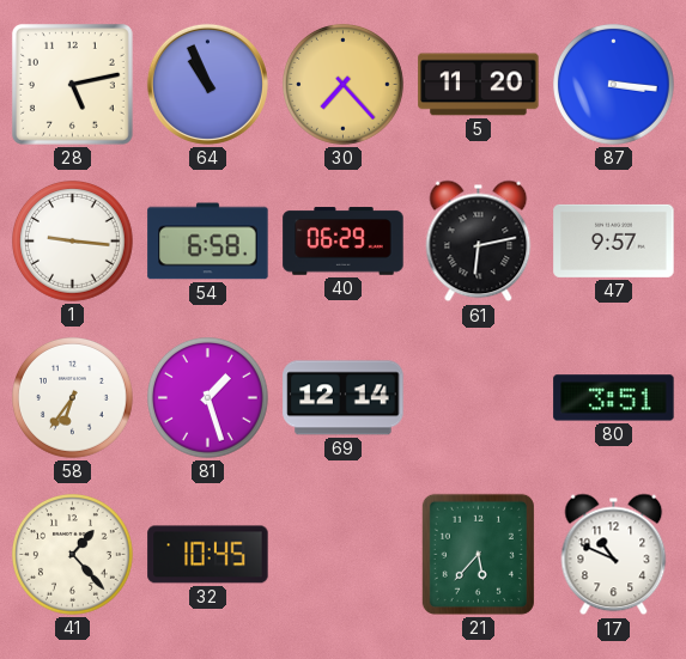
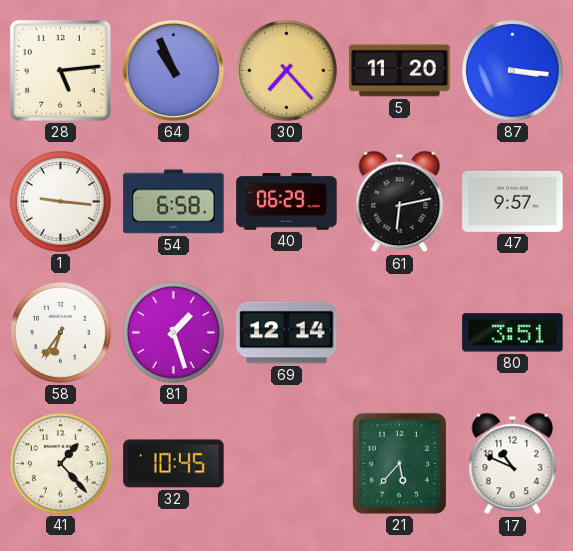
28: 5:13 -> 5:14
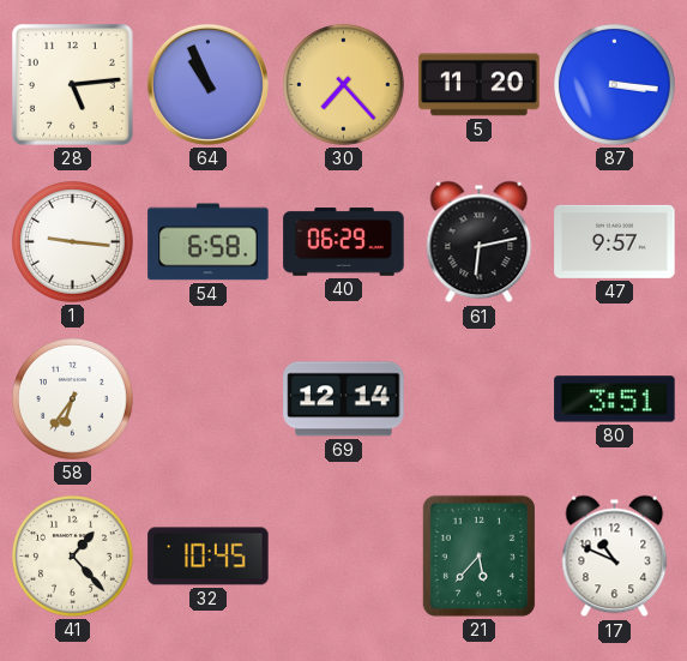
81: 1:27 -> none
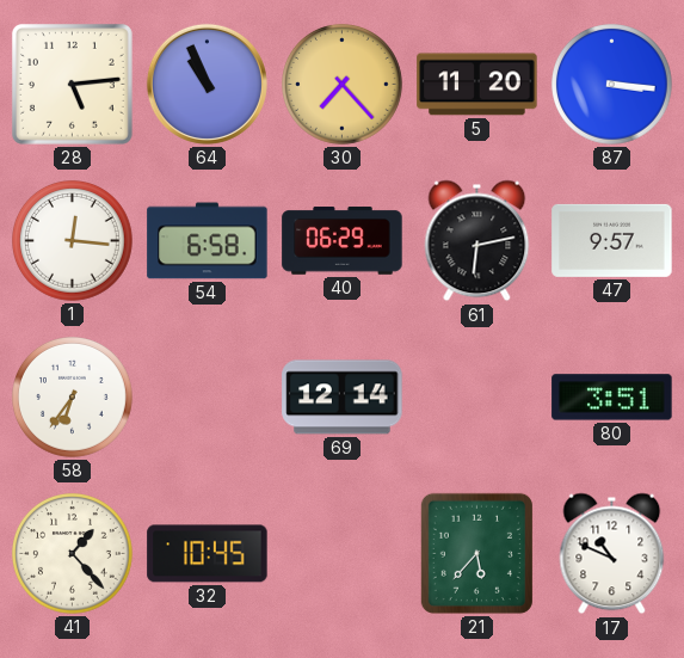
1: 9:16 -> 12:16
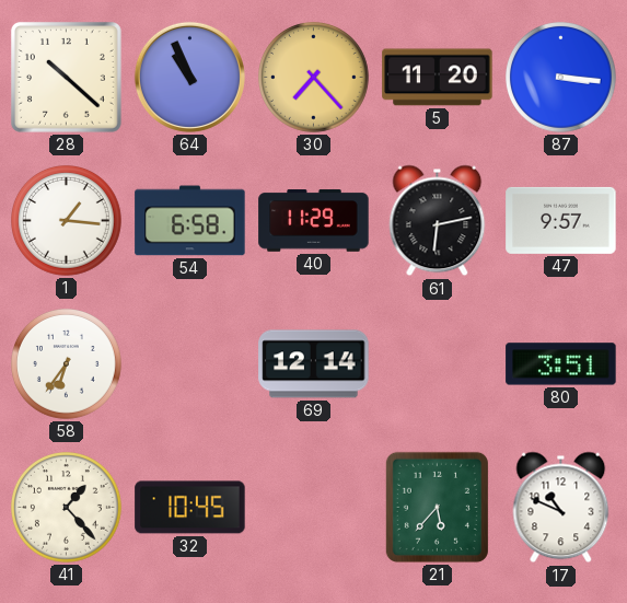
28: 5:14 -> 10:22
1: 12:16 -> 1:16
40: 06:29 -> 11:29
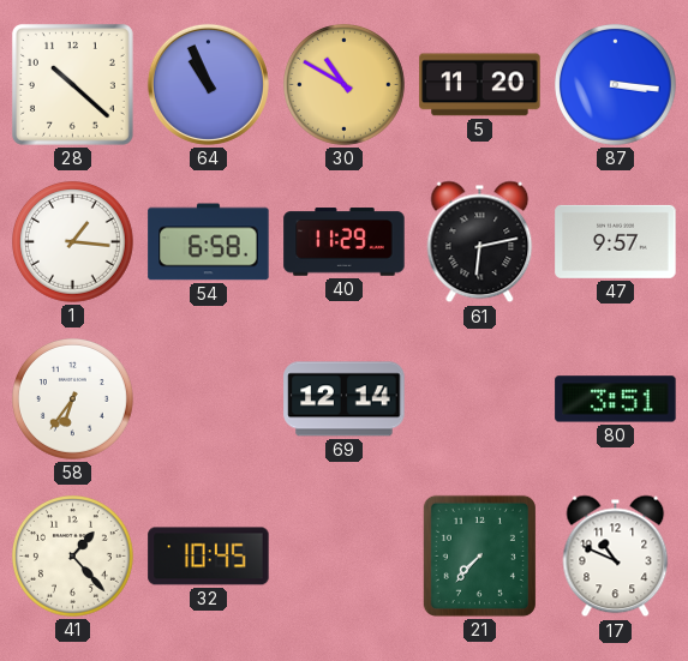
30: 7:23 -> 10:50
21: 5:37 -> 7:37
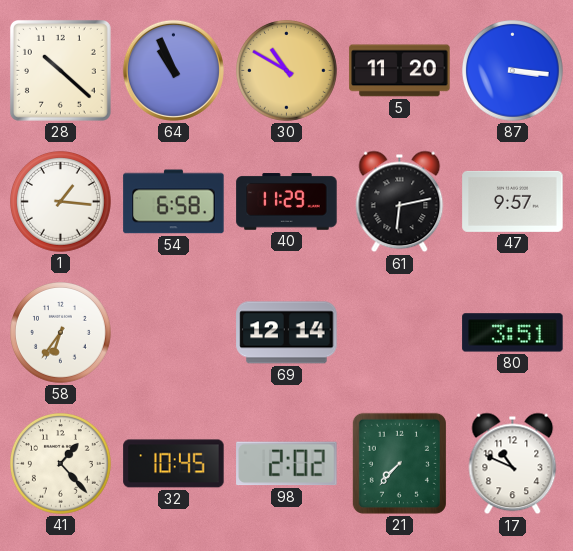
98: none -> 2:02
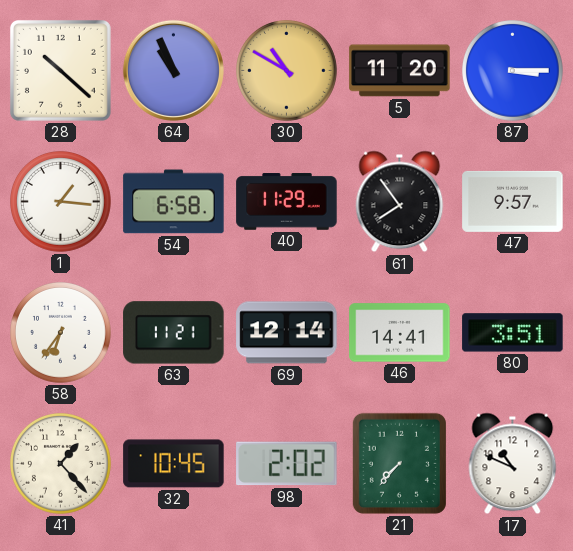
87: 3:16 -> 3:15
61: 6:13 -> 7:54
63: none -> 11:21
46: none -> 14:41
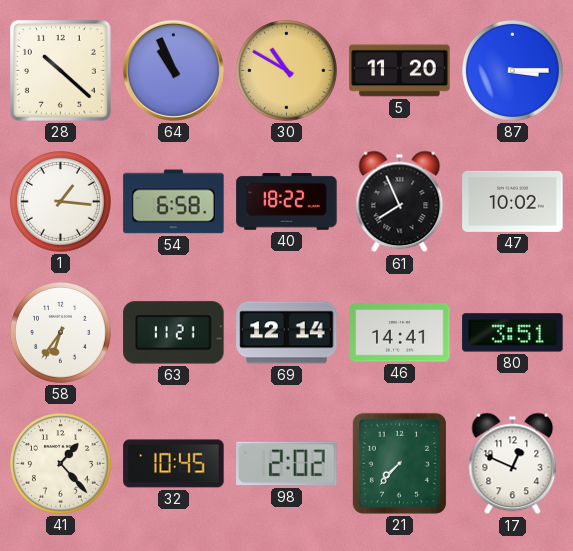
40: 11:29 -> 18:22
61: 7:54 -> 7:56
47: 9:57 -> 10:02
17: 10:49 -> 12:49
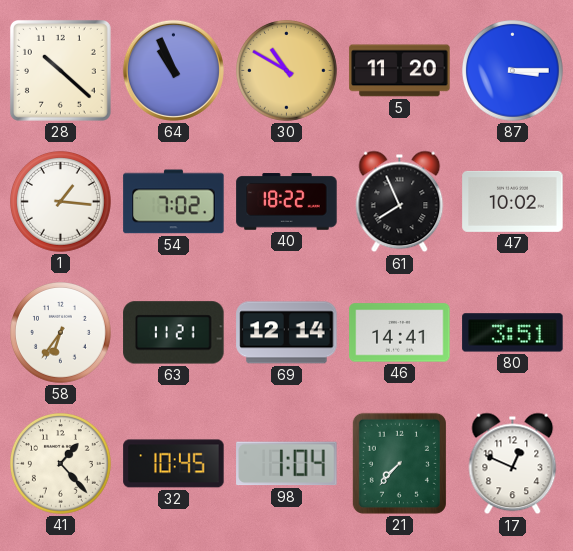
54: 6:58 -> 7:02
98: 2:02 -> 1:04
